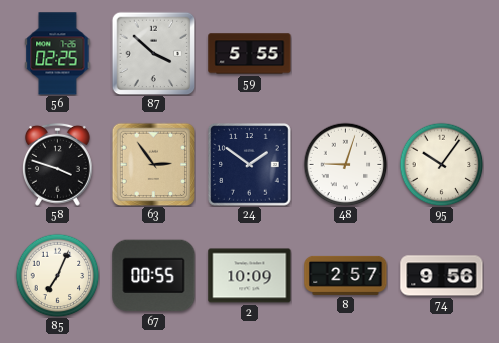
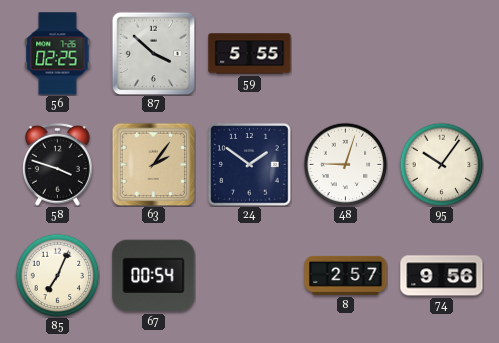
63: 2:54 -> 2:06
67: 00:55 -> 00:54
2: 10:09 -> none
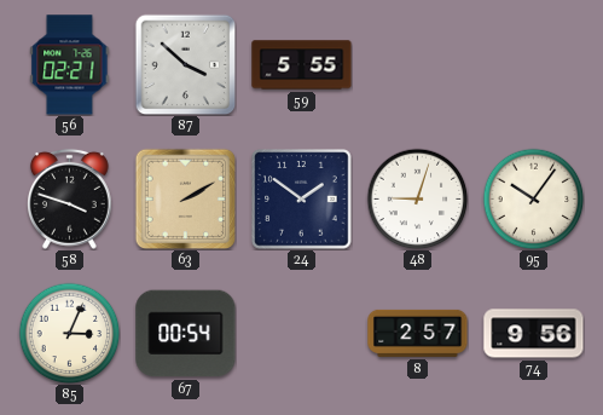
56: 02:25 -> 02:21
63: 2:06 -> 2:10
85: 7:04 -> 3:04
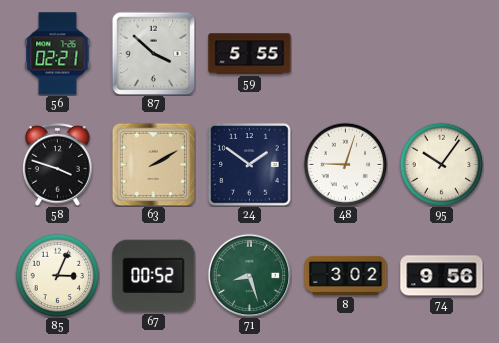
67: 00:54 -> 00:52
71: none -> 8:27
8: 2:57 -> 3:02
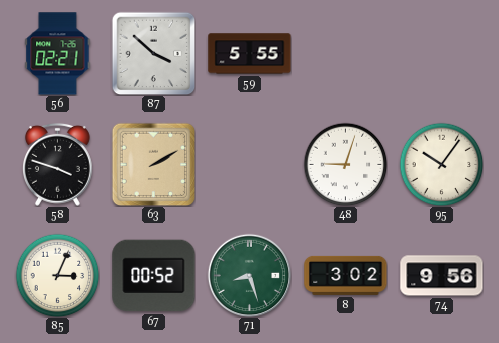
24: 1:51 -> none
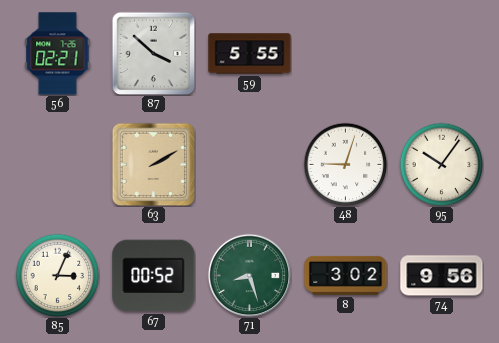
58: 3:48 -> none
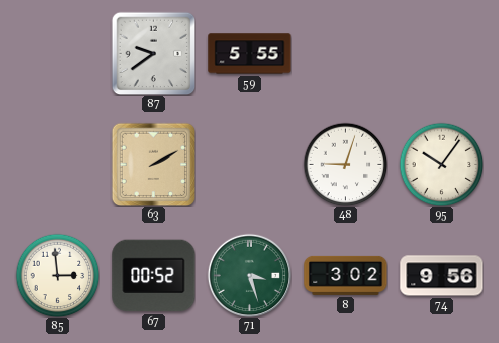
56: 02:21 -> none
87: 3:52 -> 9:39
85: 3:04 -> 2:59
71: 8:27 -> 3:27
